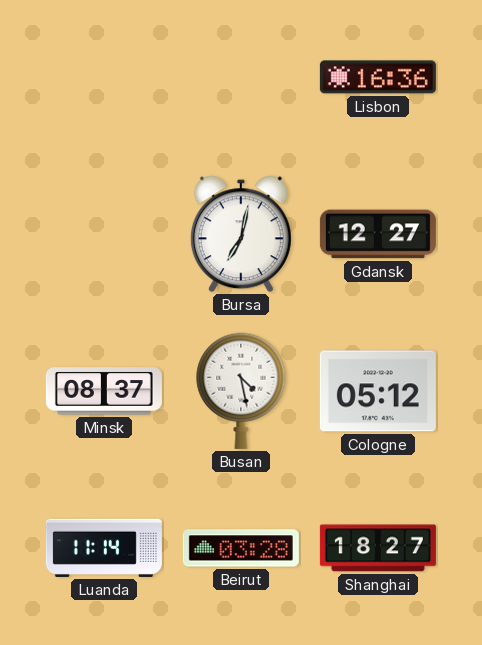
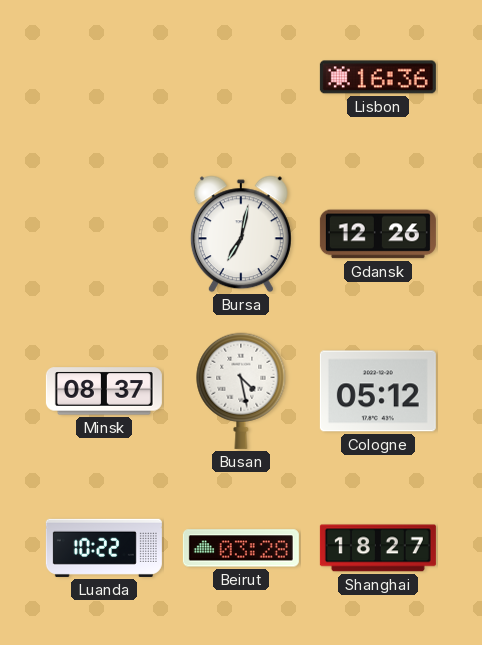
Gdansk: 12:27 -> 12:26
Luanda: 11:14 -> 10:22
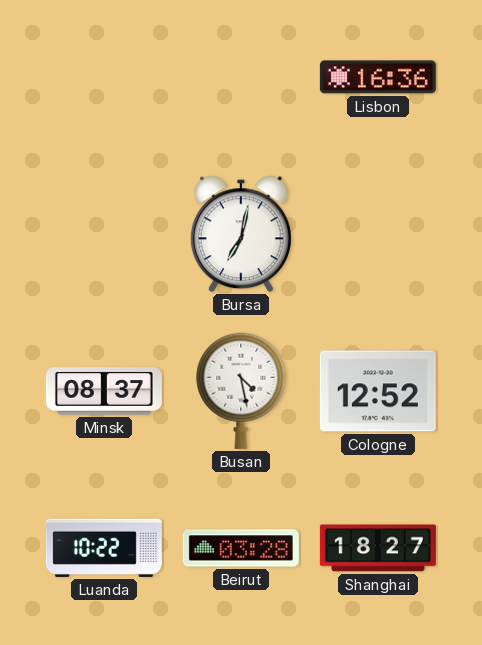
Gdansk: 12:26 -> none
Cologne: 05:12 -> 12:52
